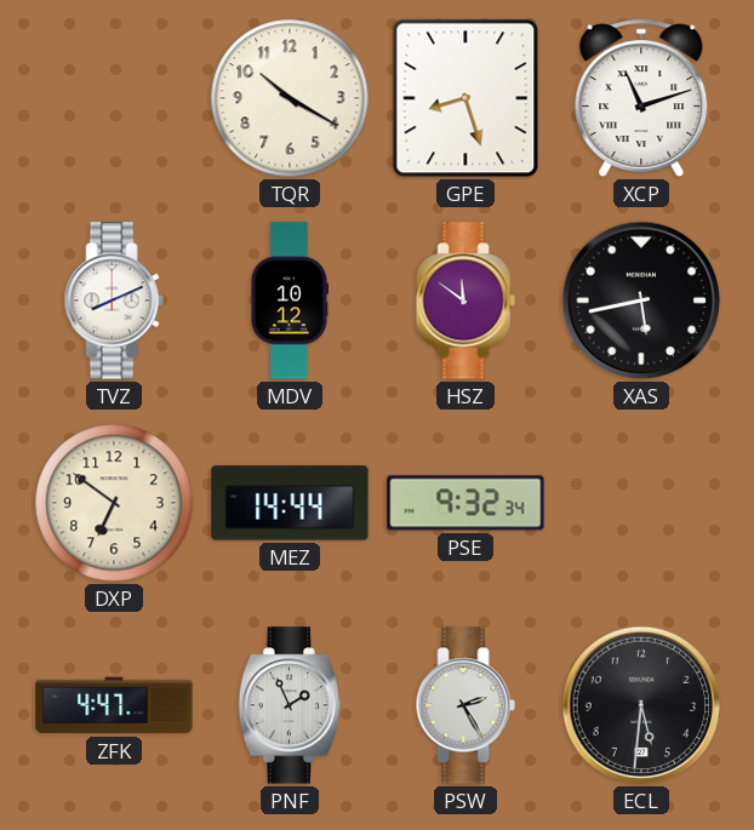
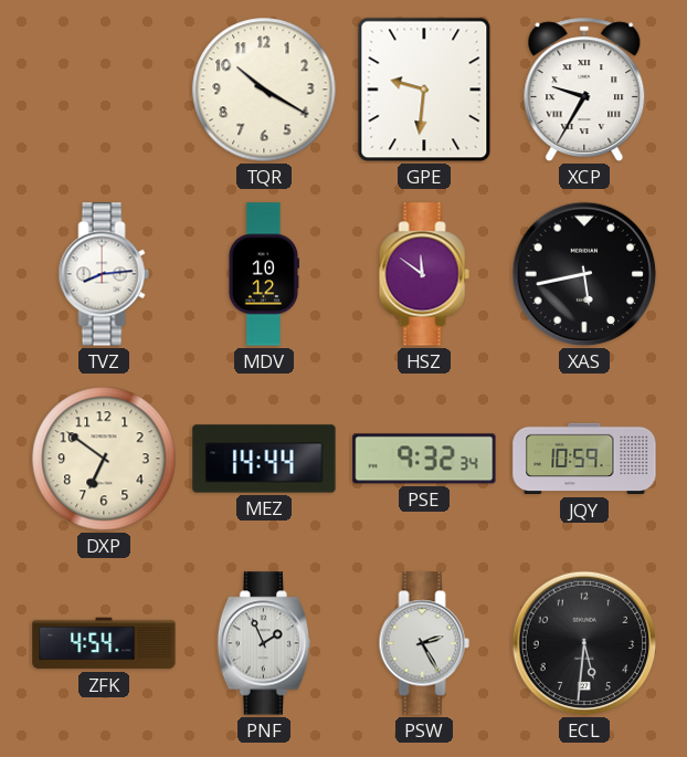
GPE: 8:27 -> 9:31
XCP: 11:12 -> 9:35
TVZ: 8:11 -> 8:14
JQY: none -> 10:59
ZFK: 4:47 -> 4:54
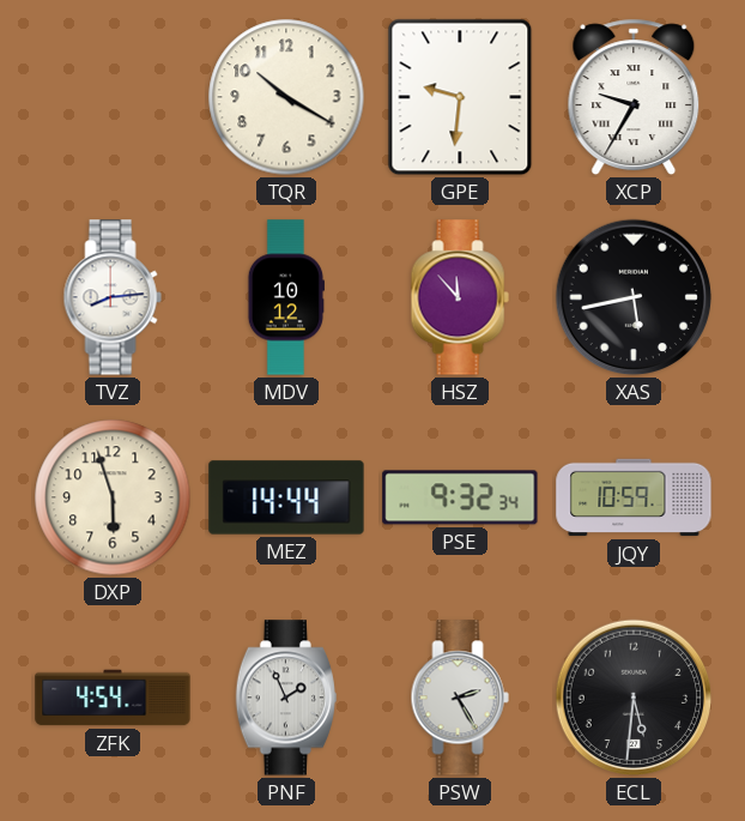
HSZ: 11:51 -> 11:53
DXP: 6:51 -> 5:57
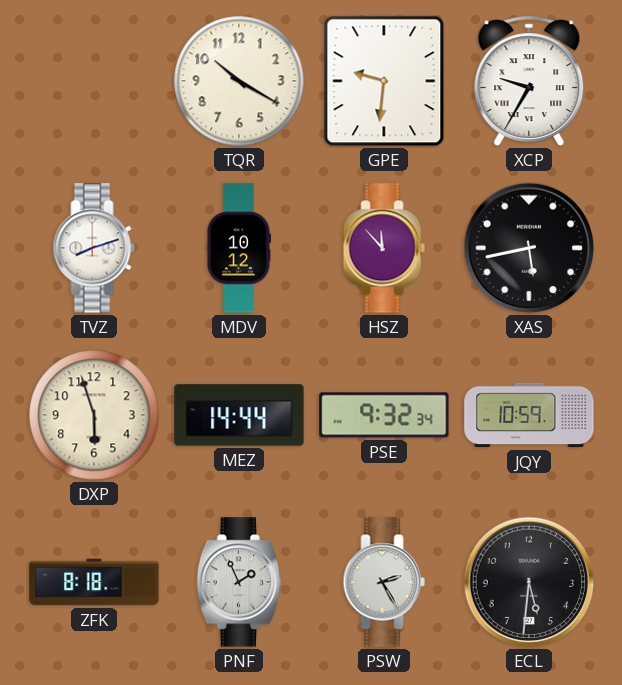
TVZ: 8:14 -> 8:12
ZFK: 4:54 -> 8:18
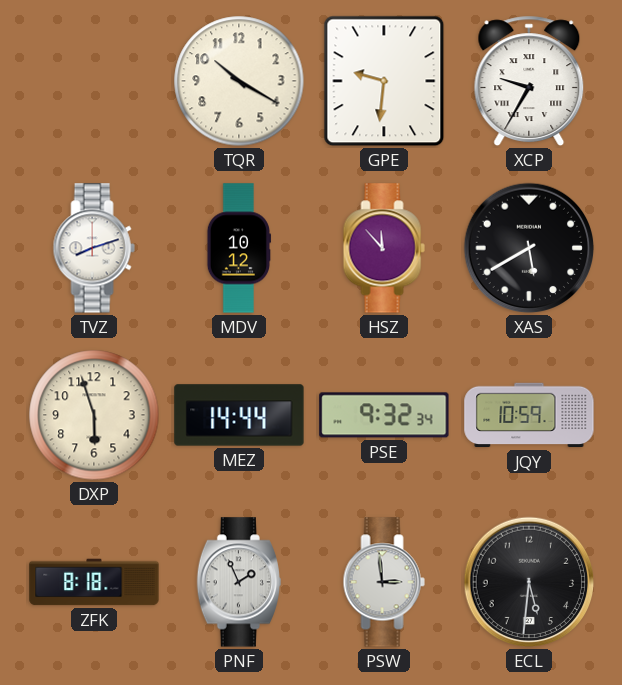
XAS: 5:43 -> 5:40
PSW: 2:25 -> 2:59
